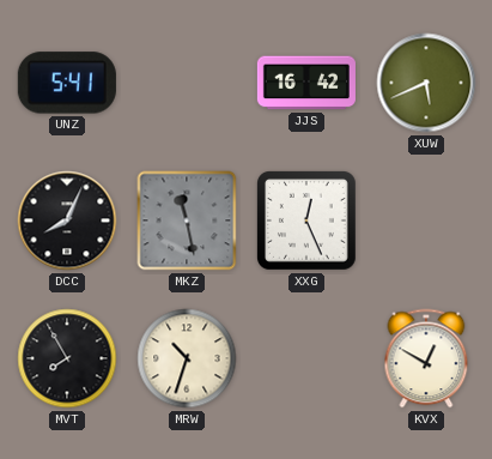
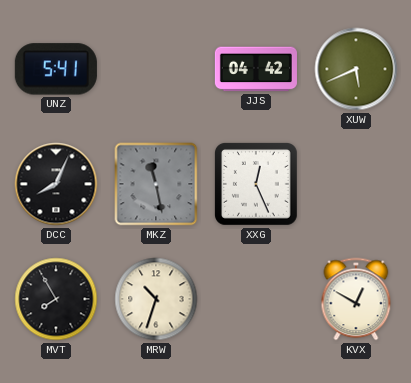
JJS: 16:42 -> 04:42
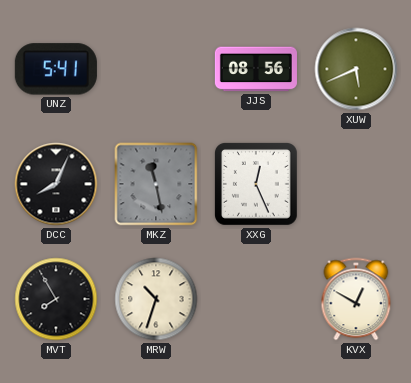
JJS: 04:42 -> 08:56
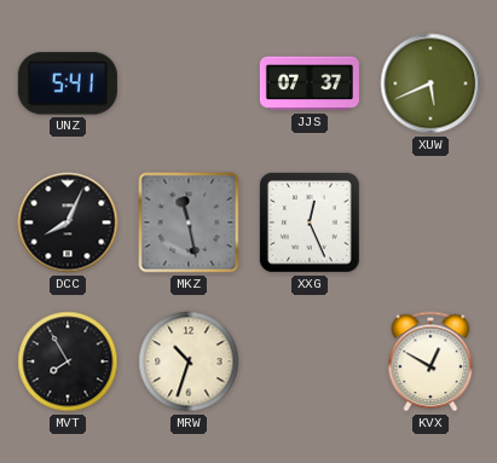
JJS: 08:56 -> 07:37
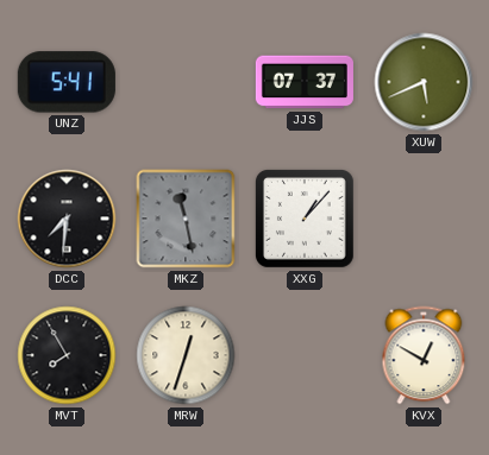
DCC: 8:04 -> 7:31
XXG: 12:26 -> 1:07
MRW: 10:33 -> 12:33
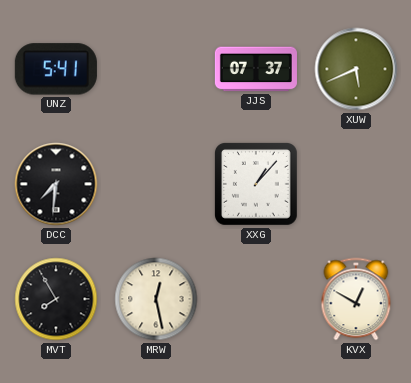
MKZ: 11:28 -> none
MRW: 12:33 -> 12:28
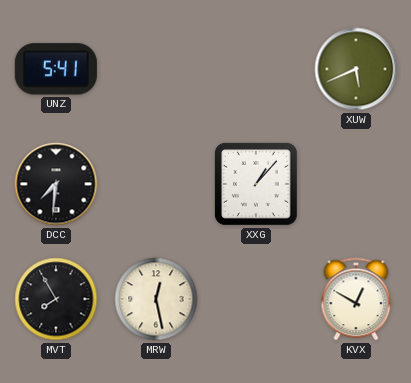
JJS: 07:37 -> none
